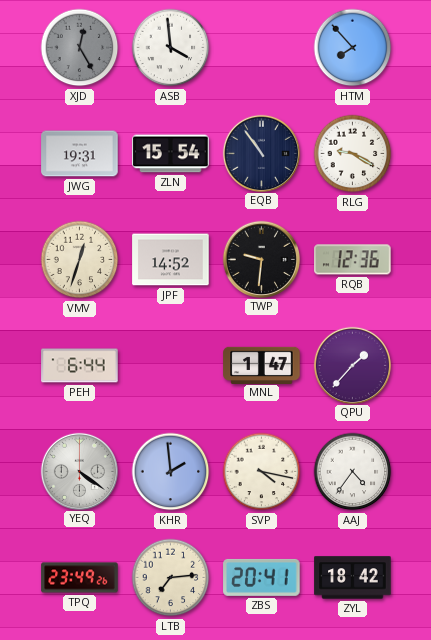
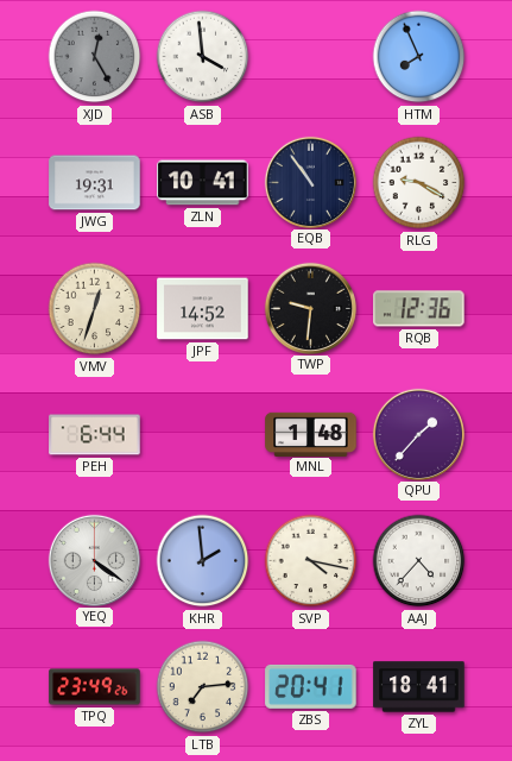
HTM: 7:53 -> 7:56
ZLN: 15:54 -> 10:41
MNL: 1:47 -> 1:48
AAJ: 4:36 -> 4:37
ZYL: 18:42 -> 18:41
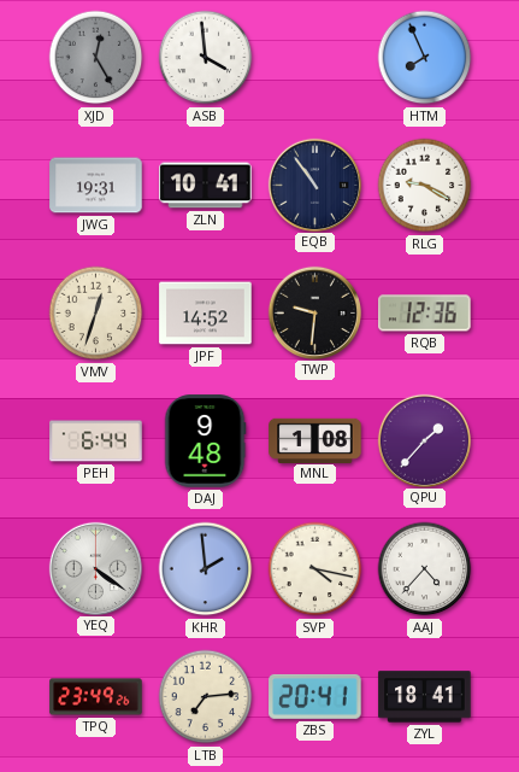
DAJ: none -> 9:48
MNL: 1:48 -> 1:08
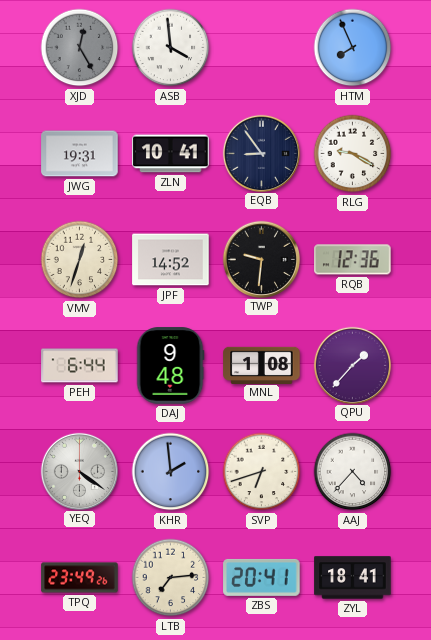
EQB: 10:54 -> 8:54
SVP: 4:17 -> 6:42
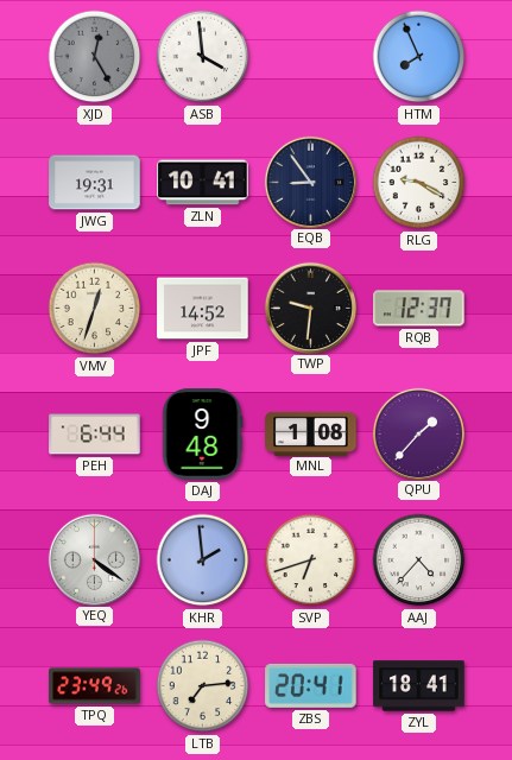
RQB: 12:36 -> 12:37
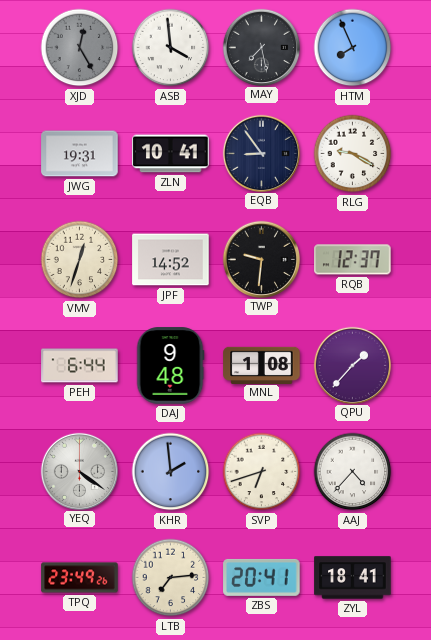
MAY: none -> 7:28
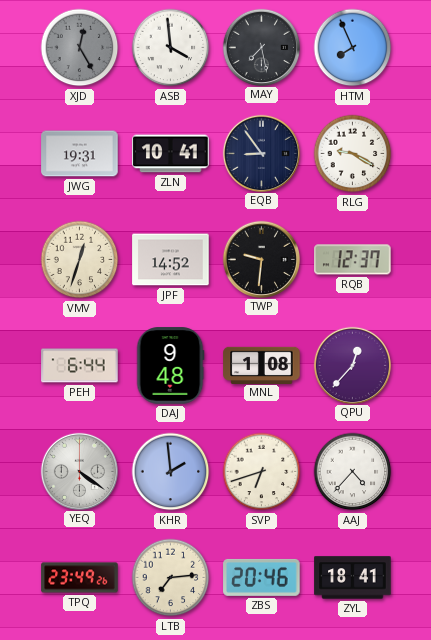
QPU: 1:37 -> 12:37
ZBS: 20:41 -> 20:46
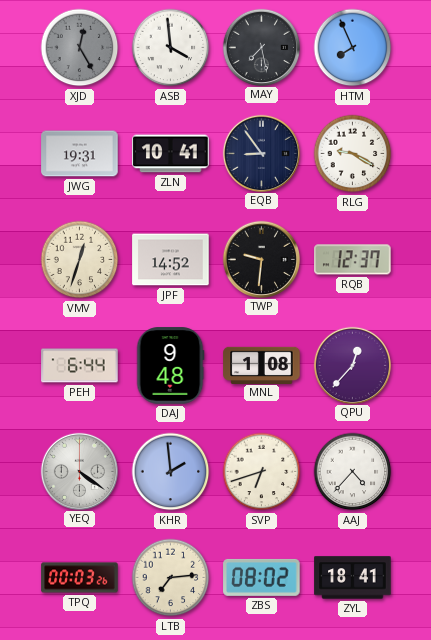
TPQ: 23:49 -> 00:03
ZBS: 20:46 -> 08:02
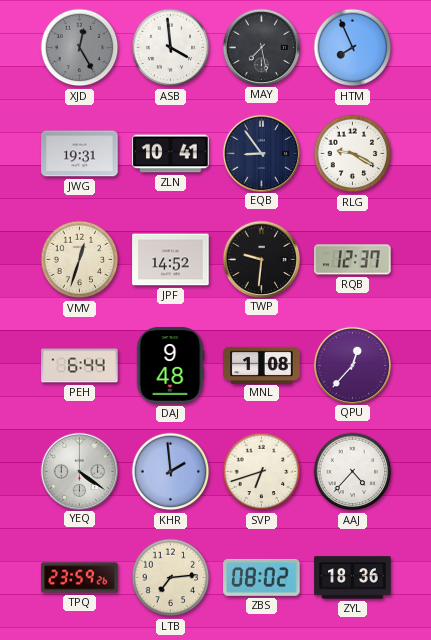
TPQ: 00:03 -> 23:59
ZYL: 18:41 -> 18:36
